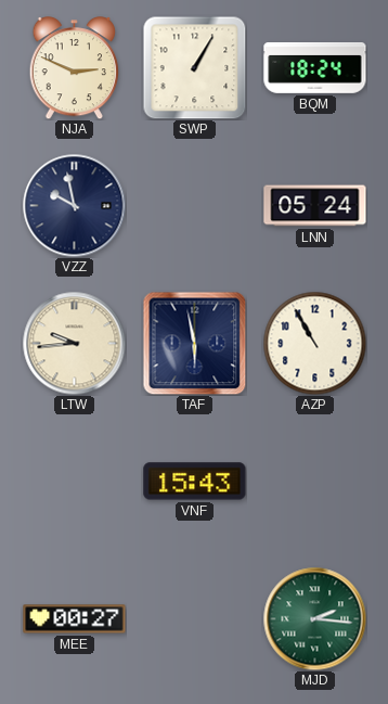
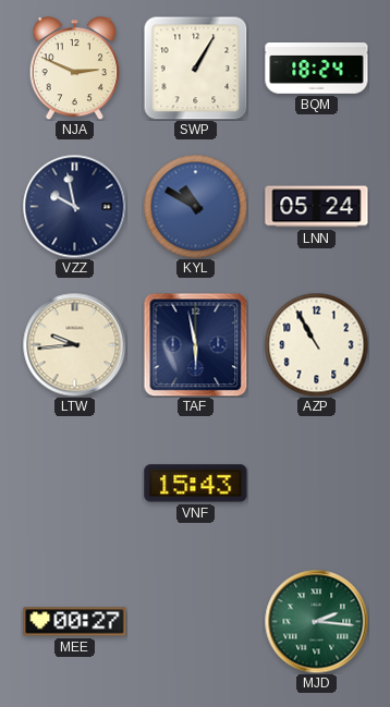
KYL: none -> 10:50
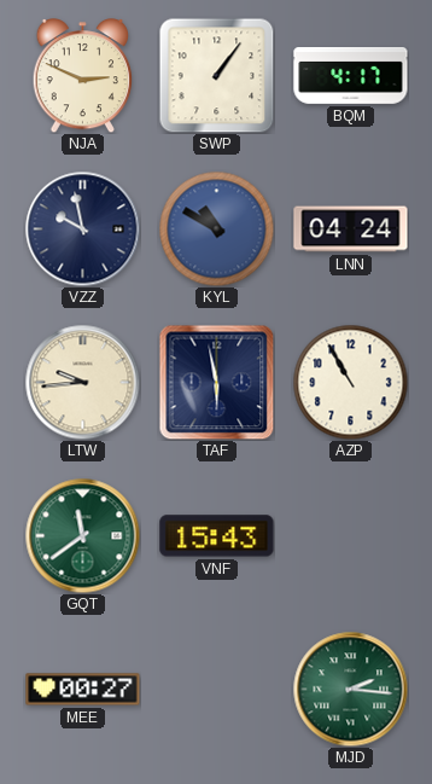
SWP: 1:05 -> 1:06
BQM: 18:24 -> 4:17
LNN: 05:24 -> 04:24
GQT: none -> 11:39
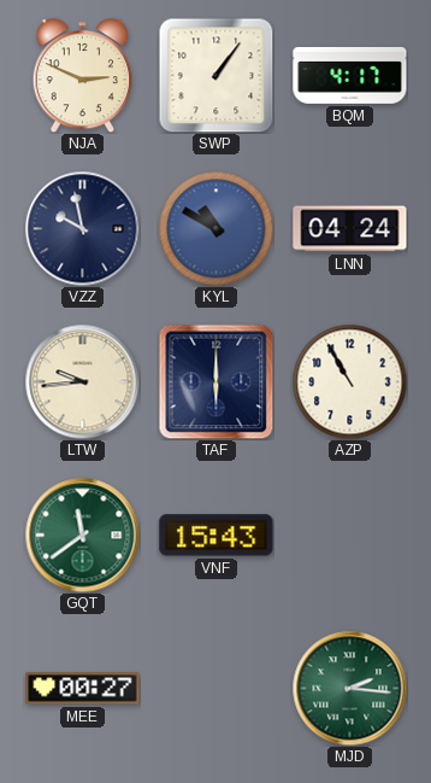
TAF: 5:58 -> 6:00
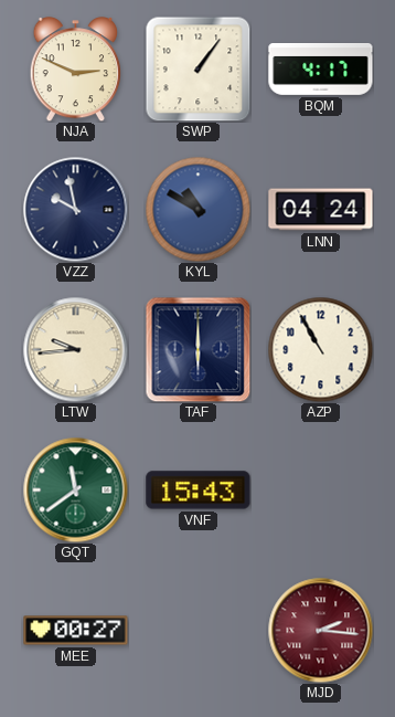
MJD dial: green -> burgundy
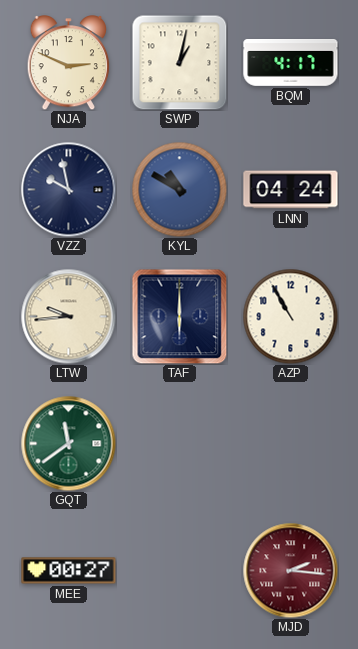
SWP: 1:06 -> 1:02
VNF: 15:43 -> none
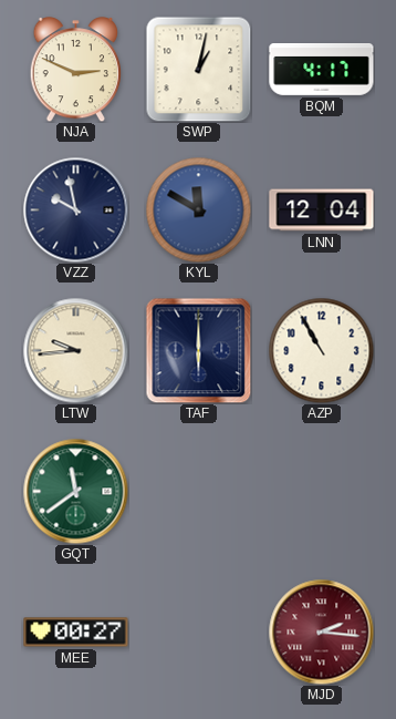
KYL: 10:50 -> 11:50
LNN: 04:24 -> 12:04
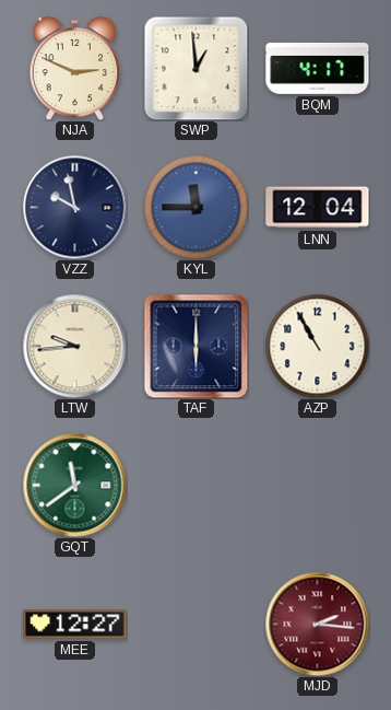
SWP: 1:02 -> 12:59
KYL: 11:50 -> 11:45
MEE: 00:27 -> 12:27
